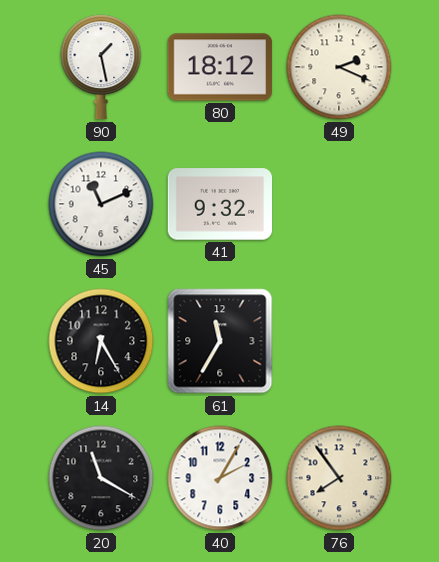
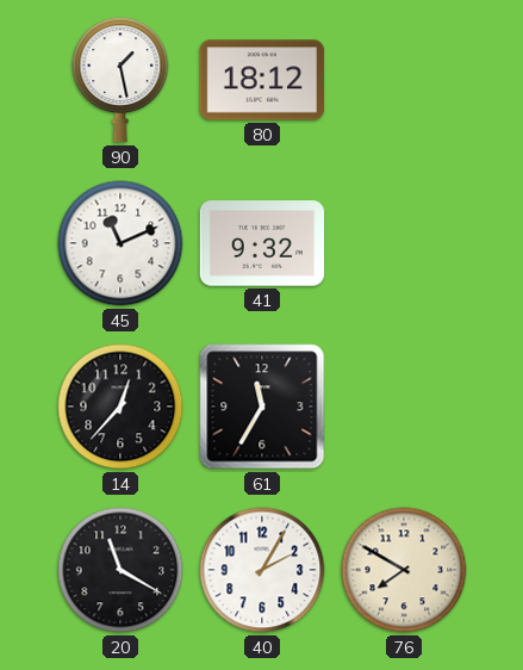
49: 2:19 -> none
14: 6:25 -> 12:37
76: 7:54 -> 7:50
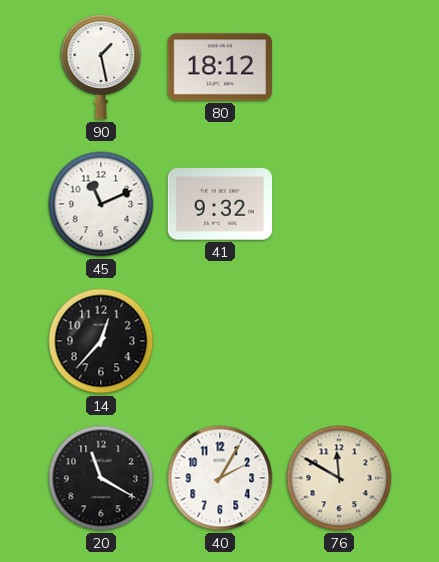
61: 11:35 -> none
76: 7:50 -> 11:50
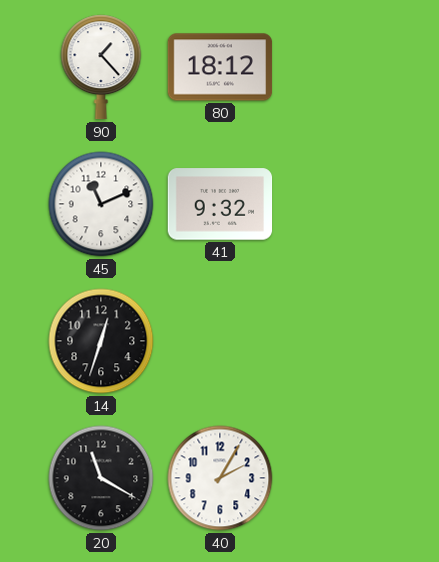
90: 1:28 -> 1:23
14: 12:37 -> 12:33
76: 11:50 -> none
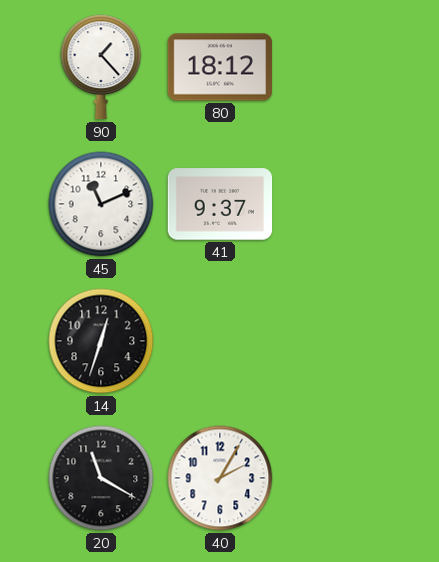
41: 9:32 -> 9:37
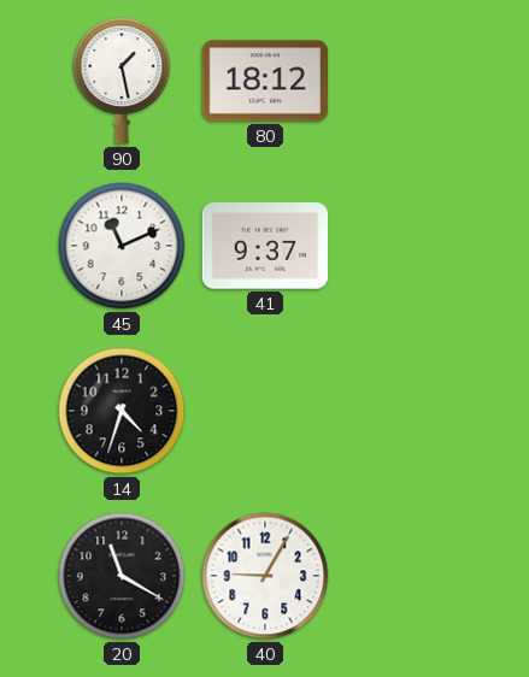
90: 1:23 -> 1:28
14: 12:33 -> 4:33
40: 2:05 -> 9:05
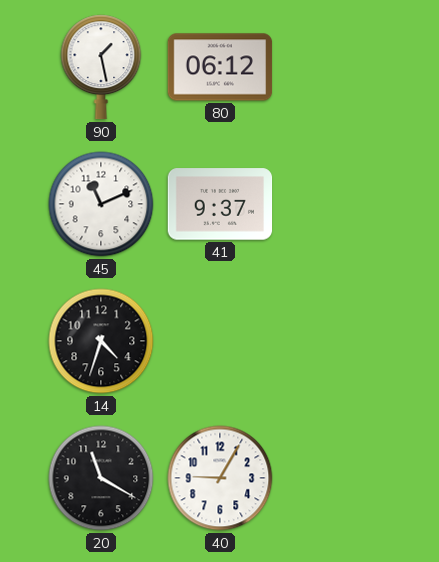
80: 18:12 -> 06:12
